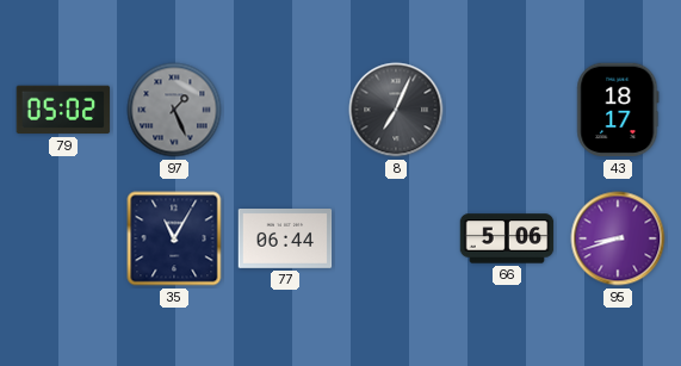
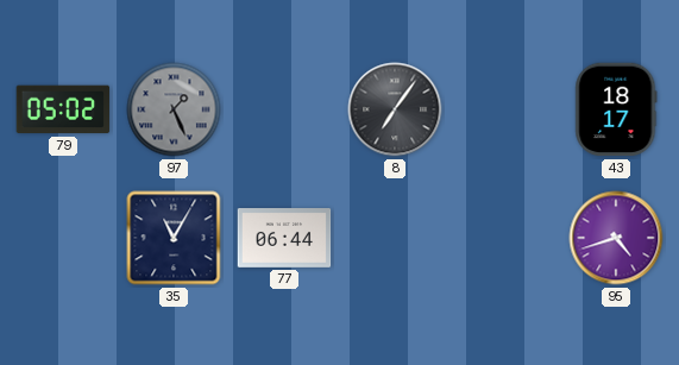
8: 7:04 -> 7:06
66: 5:06 -> none
95: 8:42 -> 4:42
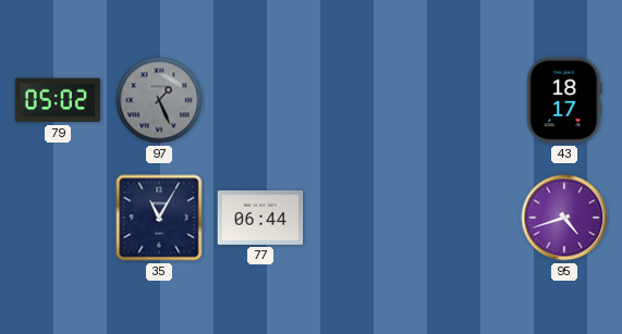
8: 7:06 -> none
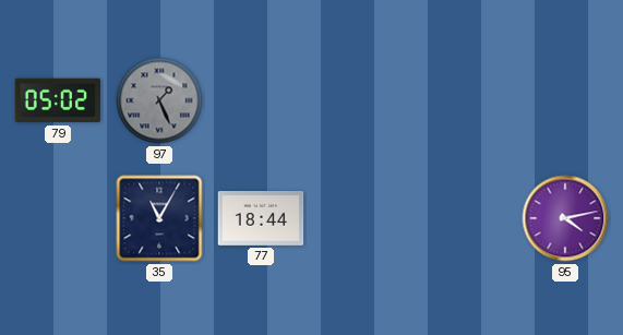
43: 18:17 -> none
77: 06:44 -> 18:44
95: 4:42 -> 4:13
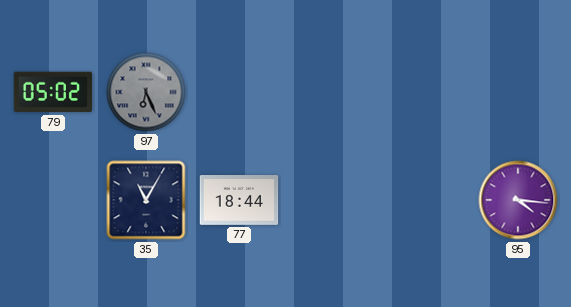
97: 1:26 -> 6:26
95: 4:13 -> 4:16
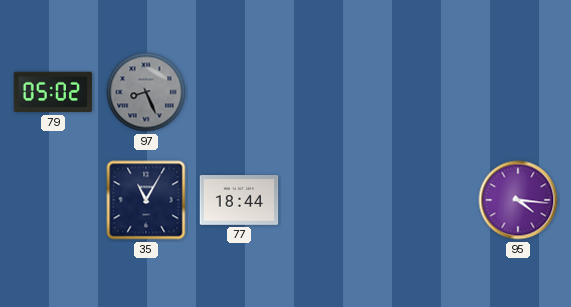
97: 6:26 -> 8:26
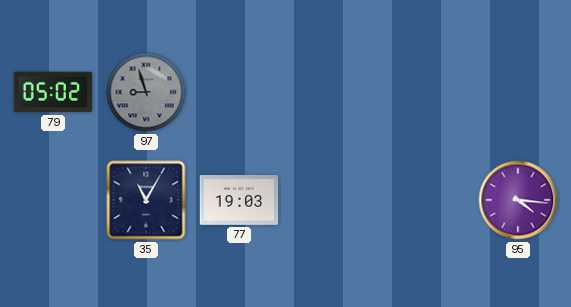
97: 8:26 -> 8:57
77: 18:44 -> 19:03
